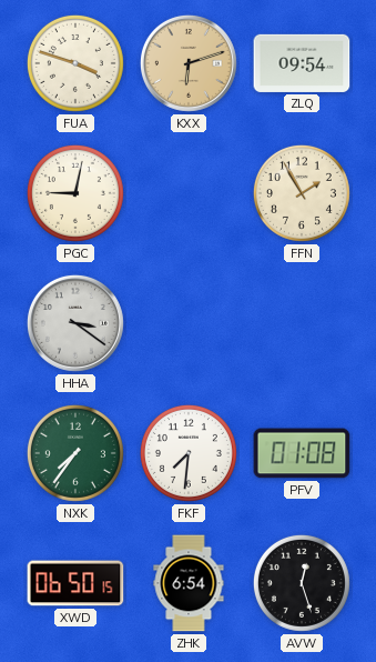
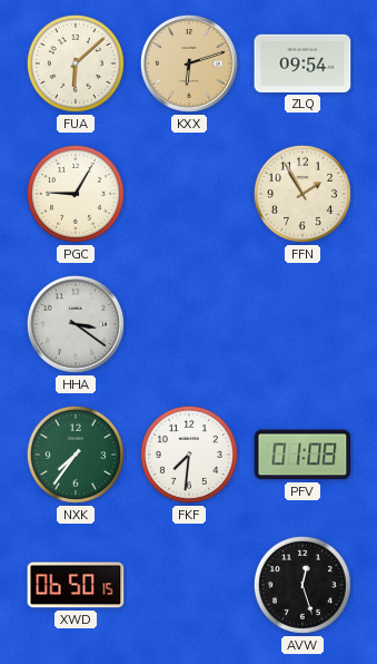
FUA: 3:48 -> 6:08
PGC: 9:02 -> 9:05
ZHK: 6:54 -> none
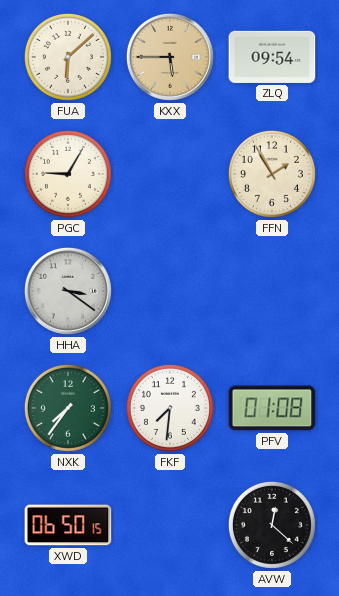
KXX: 6:12 -> 5:45
AVW: 12:27 -> 12:22
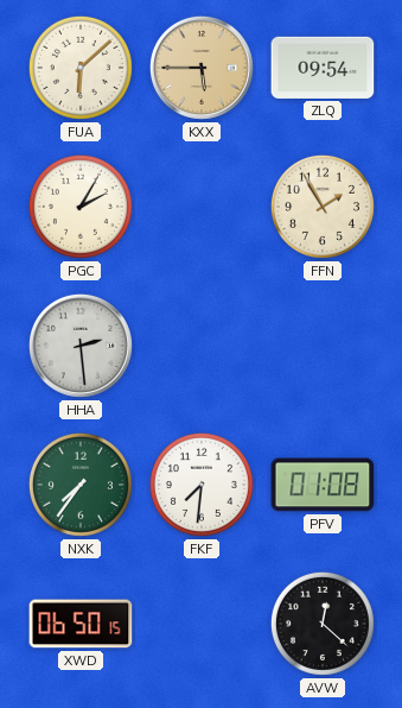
PGC: 9:05 -> 2:05
HHA: 3:21 -> 2:29
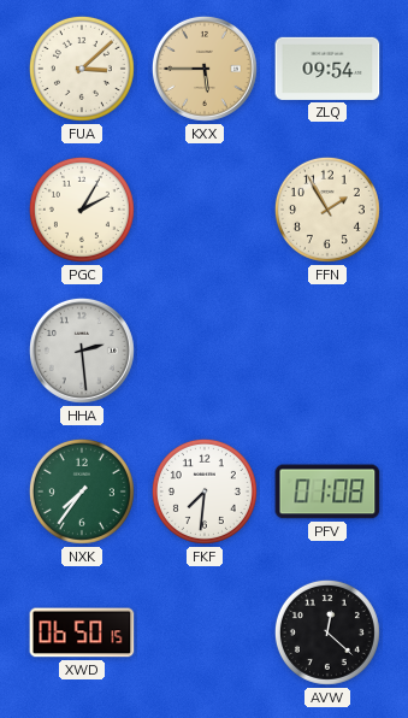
FUA: 6:08 -> 3:08
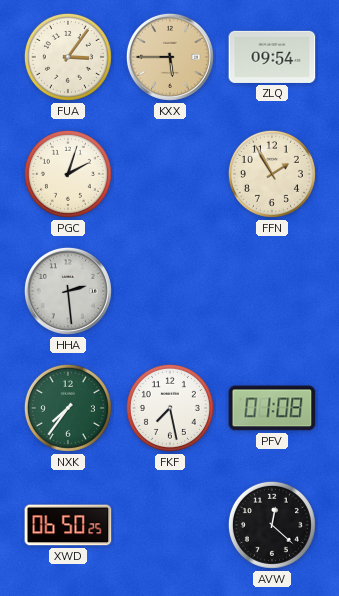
FUA: 3:08 -> 3:06
PGC: 2:05 -> 2:03
FKF: 7:31 -> 7:28
XWD: 06:50:15 -> 06:50:25
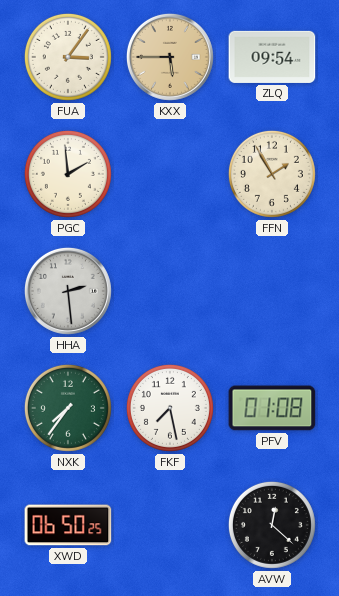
PGC: 2:03 -> 1:59
